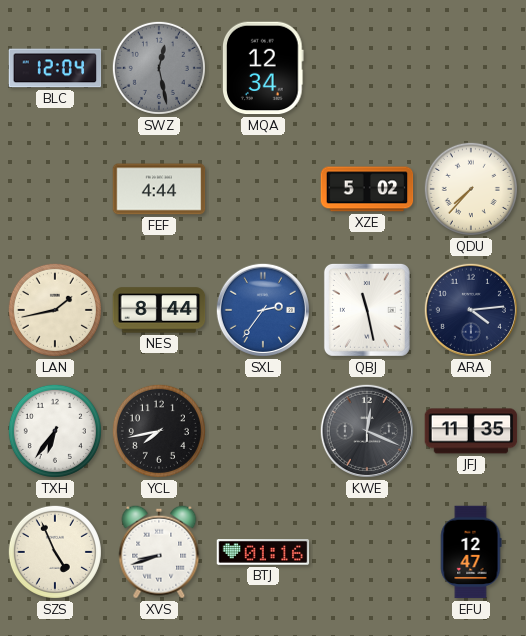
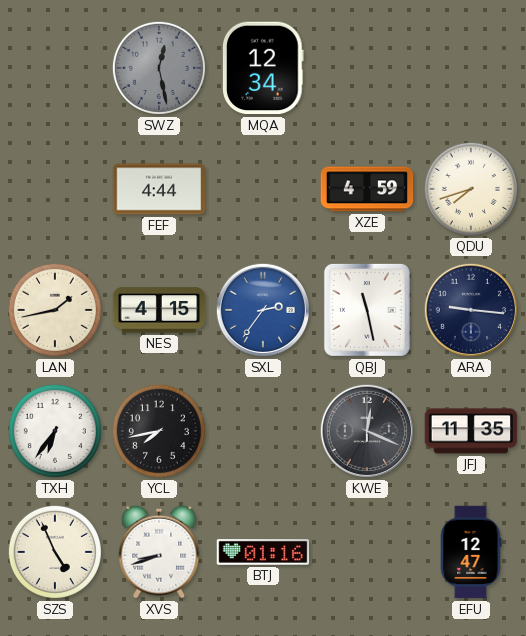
BLC: 12:04 -> none
XZE: 5:02 -> 4:59
QDU: 7:37 -> 7:42
NES: 8:44 -> 4:15
ARA: 4:14 -> 9:16
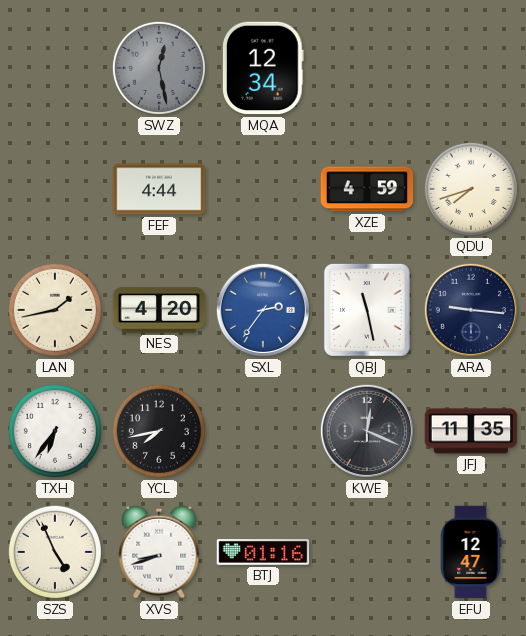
NES: 4:15 -> 4:20
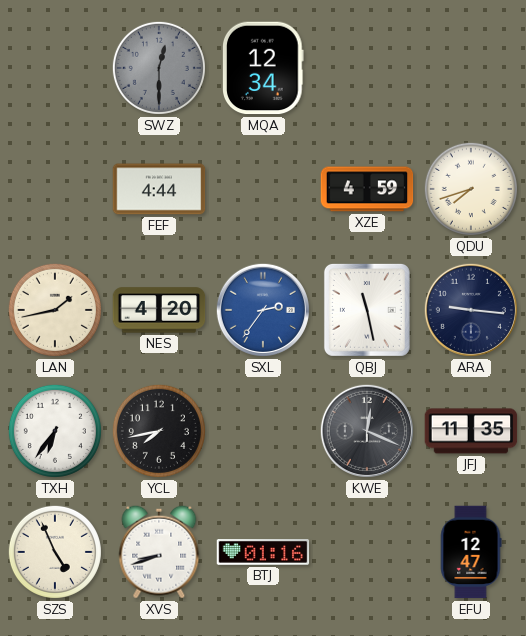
SWZ: 12:28 -> 12:30
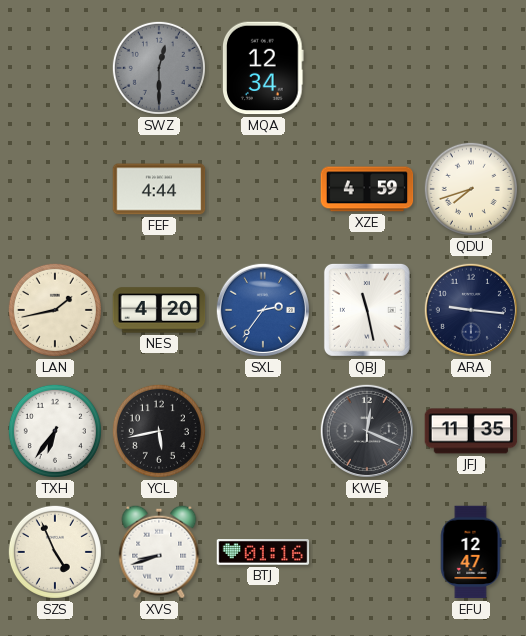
YCL: 7:43 -> 5:43
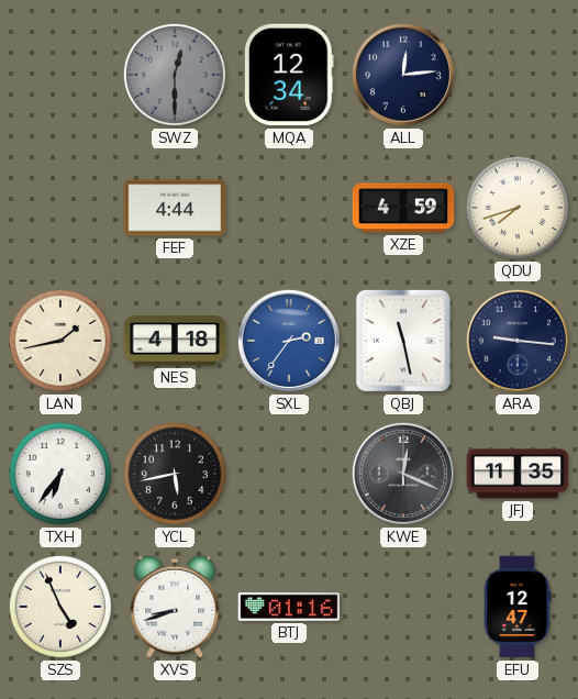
ALL: none -> 12:14
NES: 4:20 -> 4:18
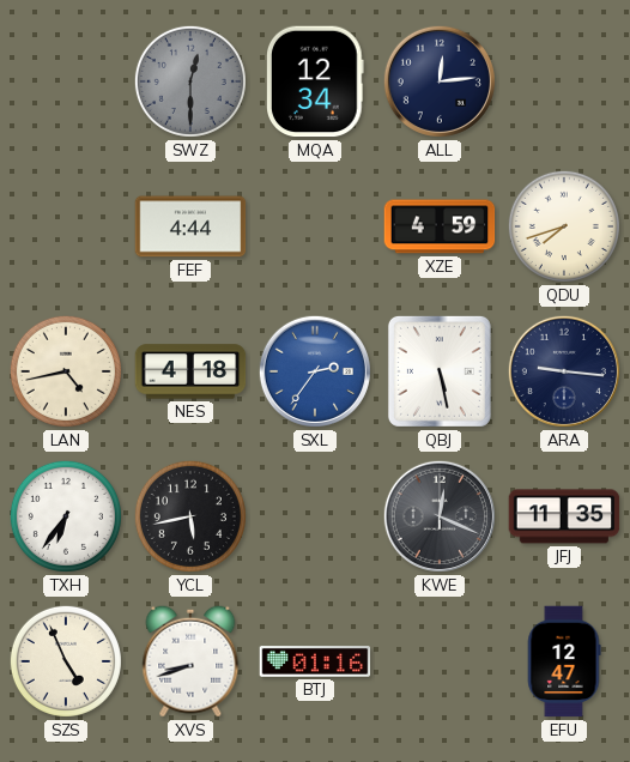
LAN: 1:43 -> 4:43
QBJ: 11:28 -> 5:28
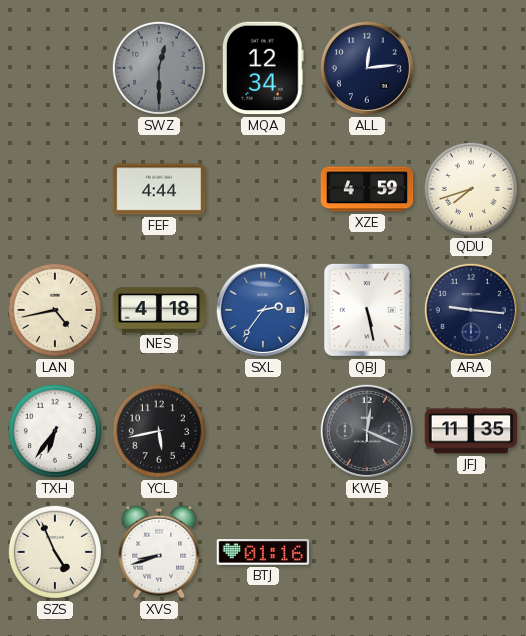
EFU: 12:47 -> none
